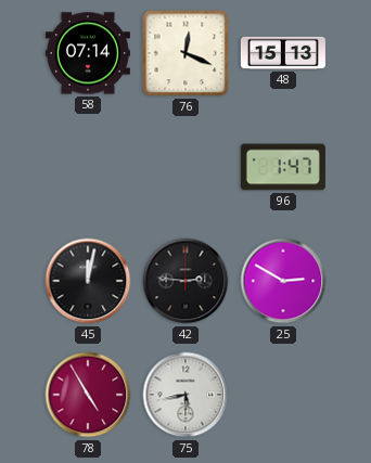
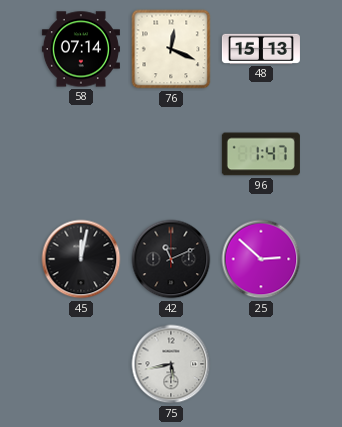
42: 2:46 -> 11:11
25: 2:50 -> 2:52
78: 4:55 -> none
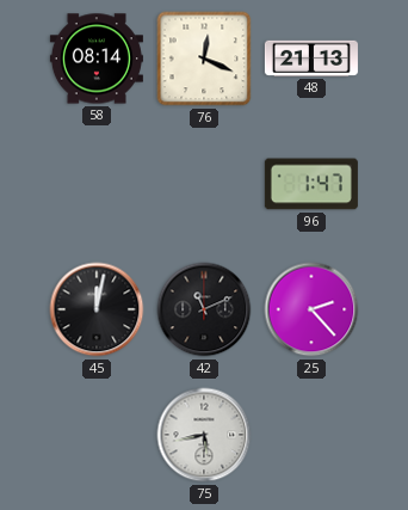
58: 07:14 -> 08:14
48: 15:13 -> 21:13
25: 2:52 -> 2:23
